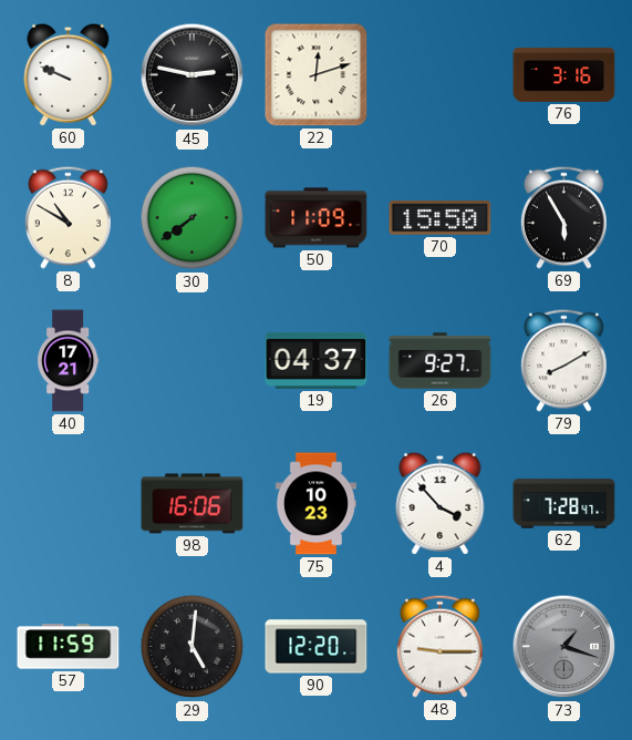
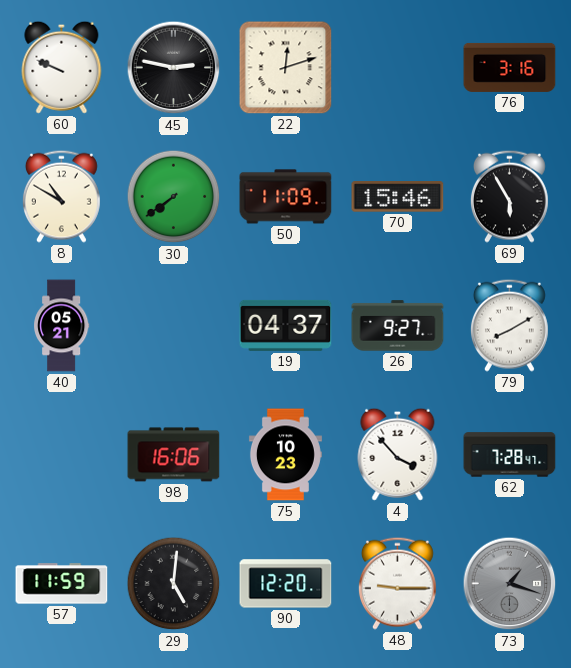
70: 15:50 -> 15:46
40: 17:21 -> 05:21
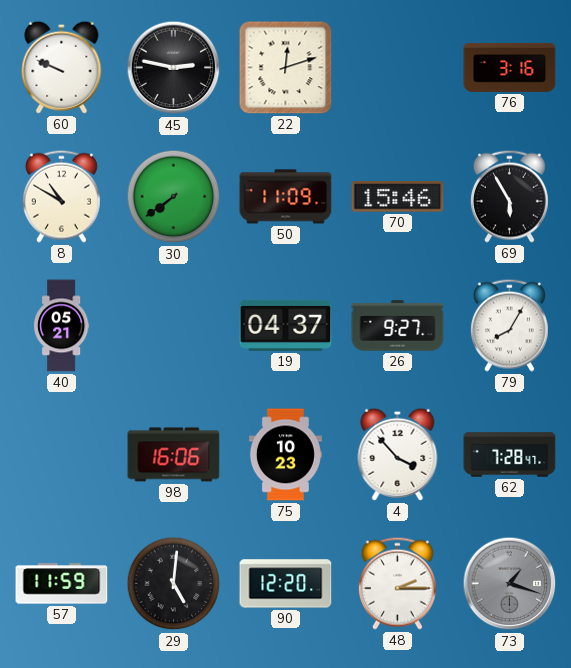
79: 8:10 -> 8:05
48: 9:15 -> 2:15
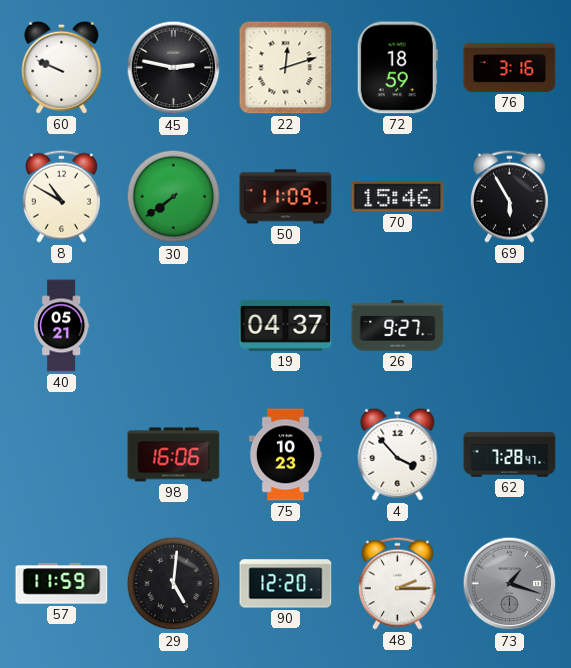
72: none -> 18:59
79: 8:05 -> none
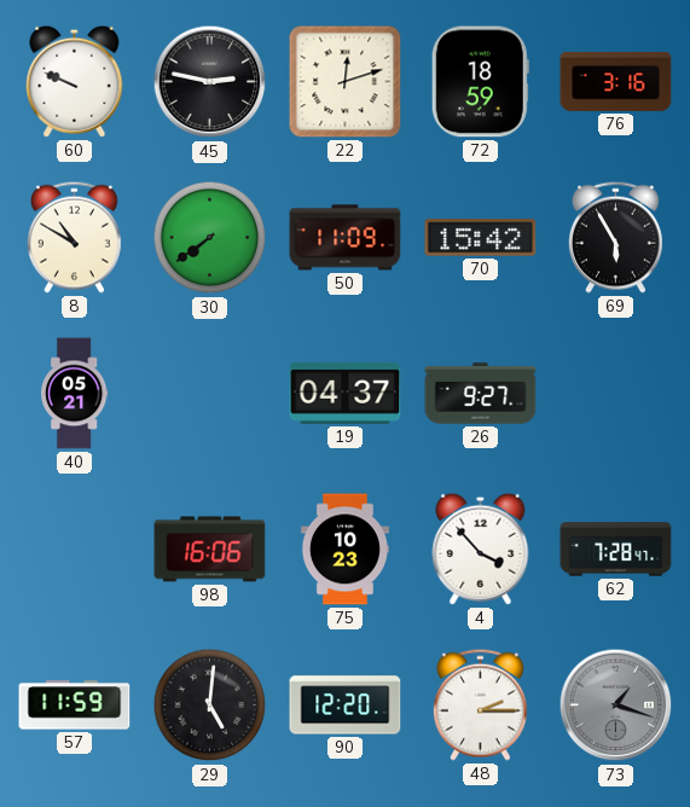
70: 15:46 -> 15:42
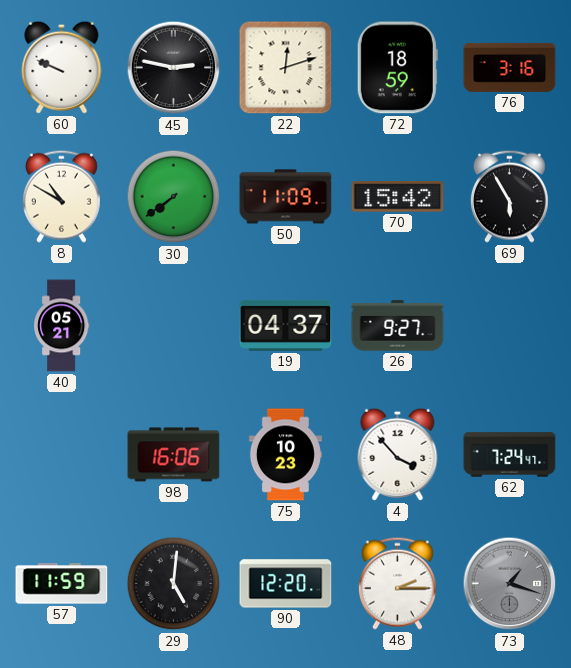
62: 7:28 -> 7:24
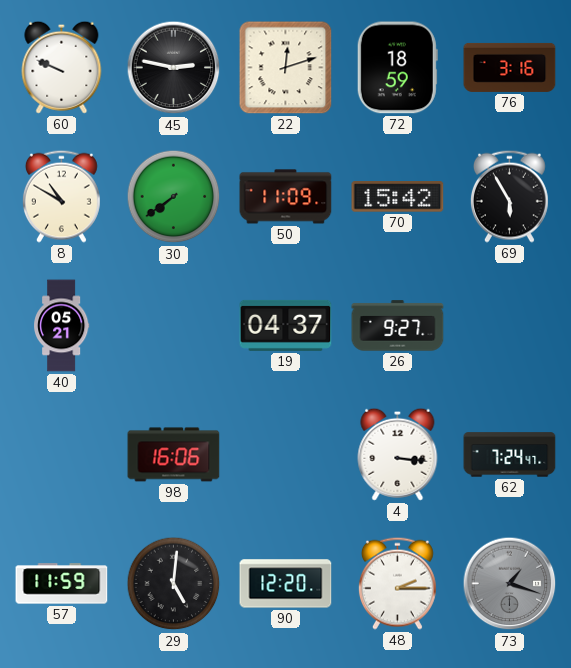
75: 10:23 -> none
4: 3:53 -> 3:16
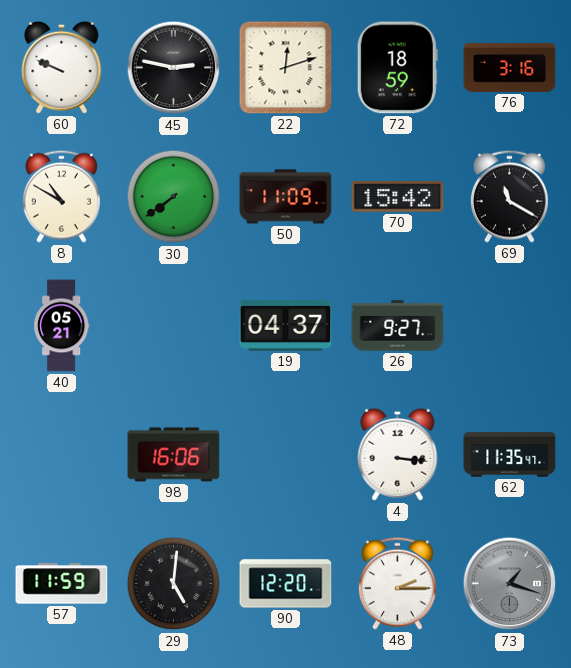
69: 5:55 -> 11:20
62: 7:24 -> 11:35
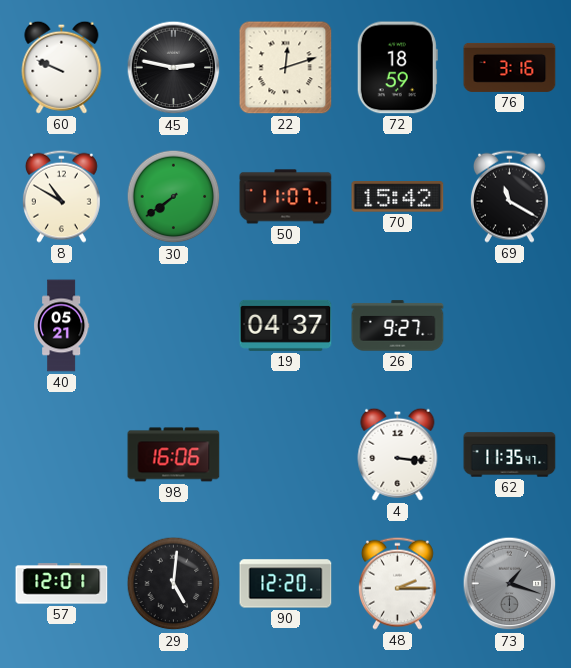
50: 11:09 -> 11:07
57: 11:59 -> 12:01
